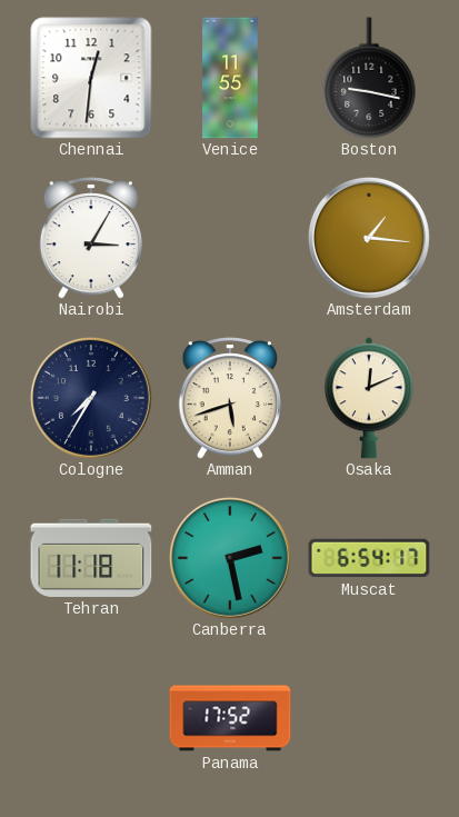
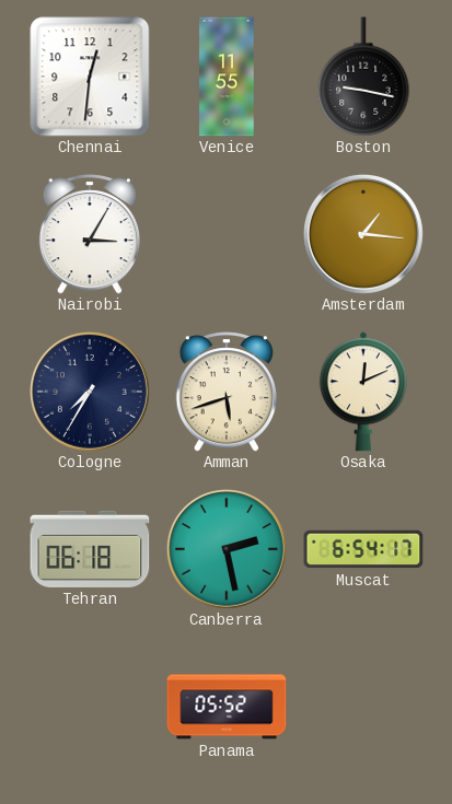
Tehran: 11:18 -> 06:18
Panama: 17:52 -> 05:52
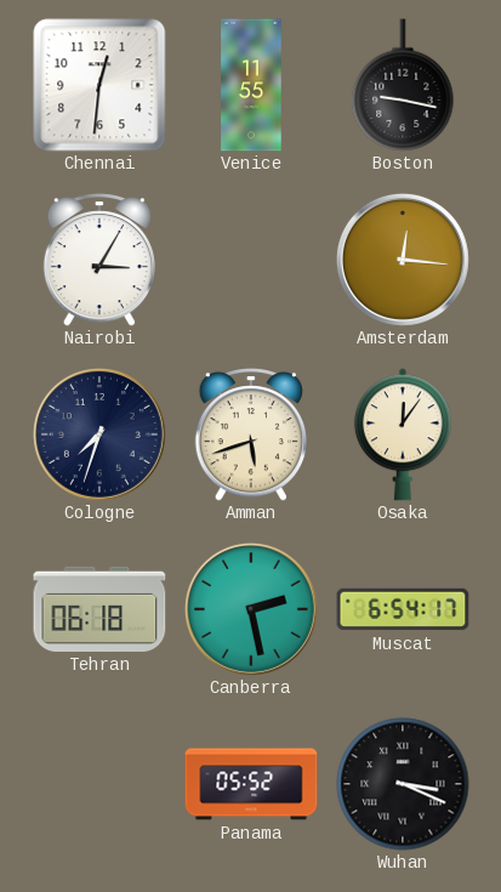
Amsterdam: 1:16 -> 12:16
Cologne: 7:35 -> 7:33
Osaka: 12:11 -> 12:06
Wuhan: none -> 3:19
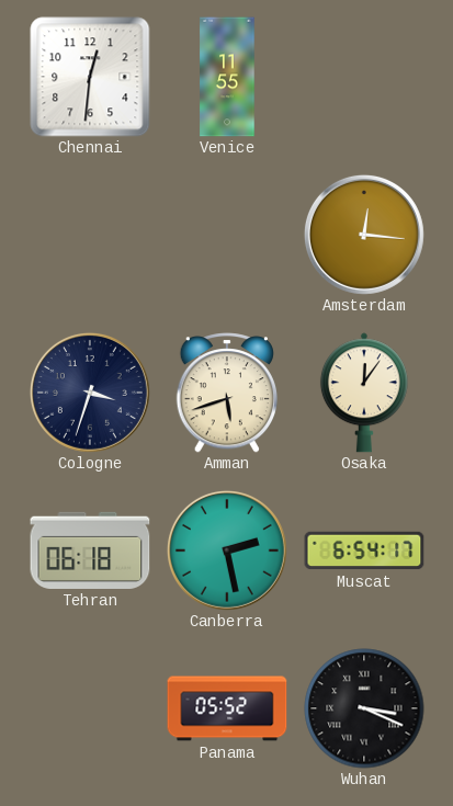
Boston: 9:17 -> none
Nairobi: 3:05 -> none
Cologne: 7:33 -> 3:33
